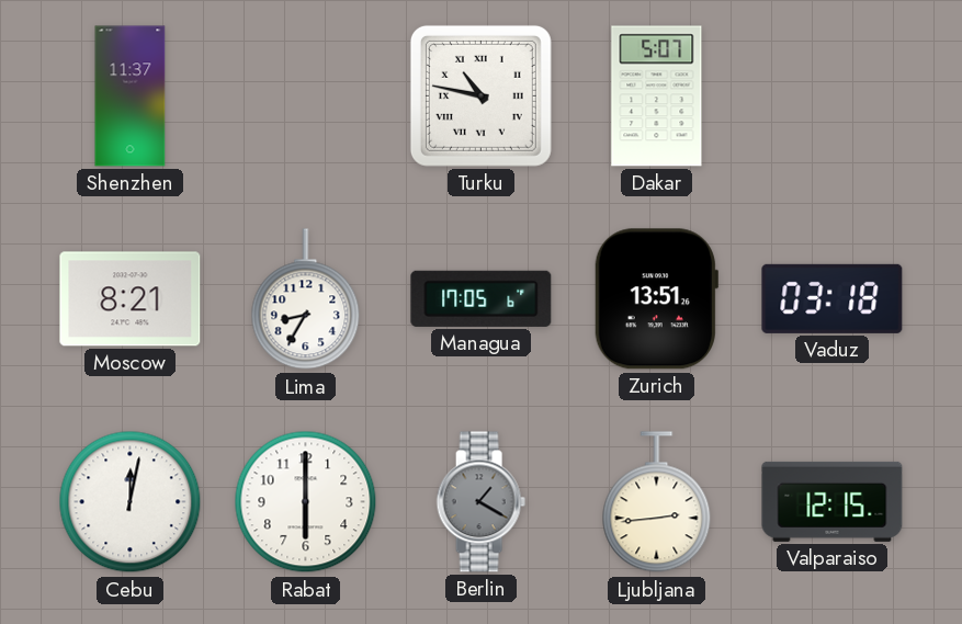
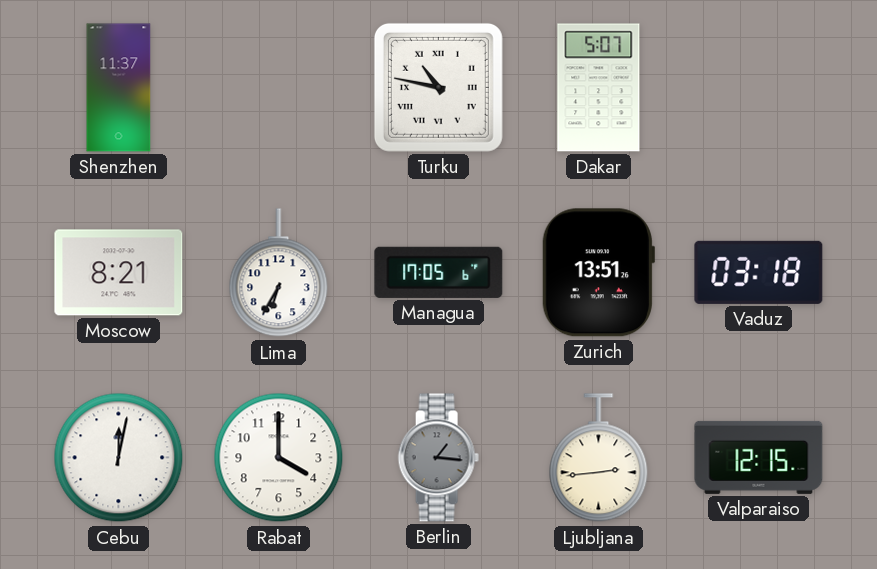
Lima: 8:35 -> 6:35
Rabat: 6:00 -> 4:00
Berlin: 1:20 -> 1:16
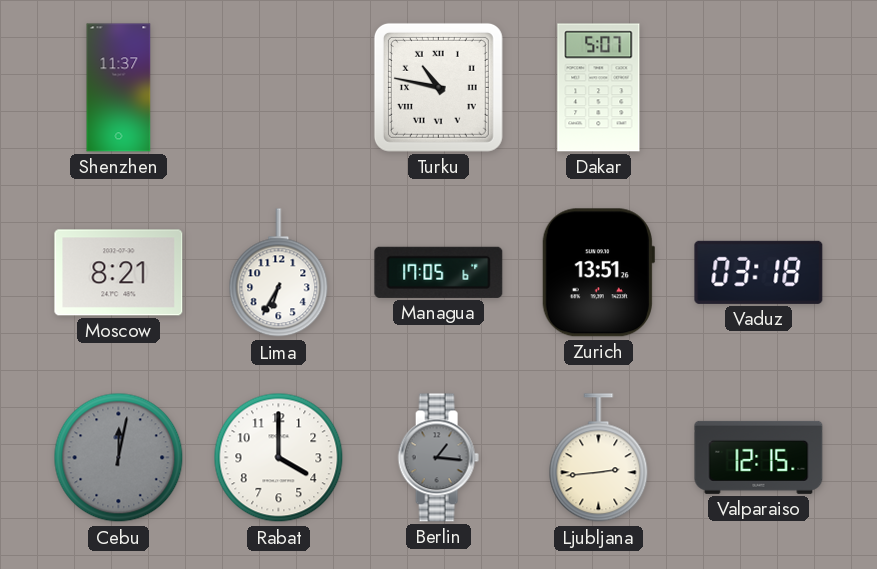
Cebu dial: white -> grey
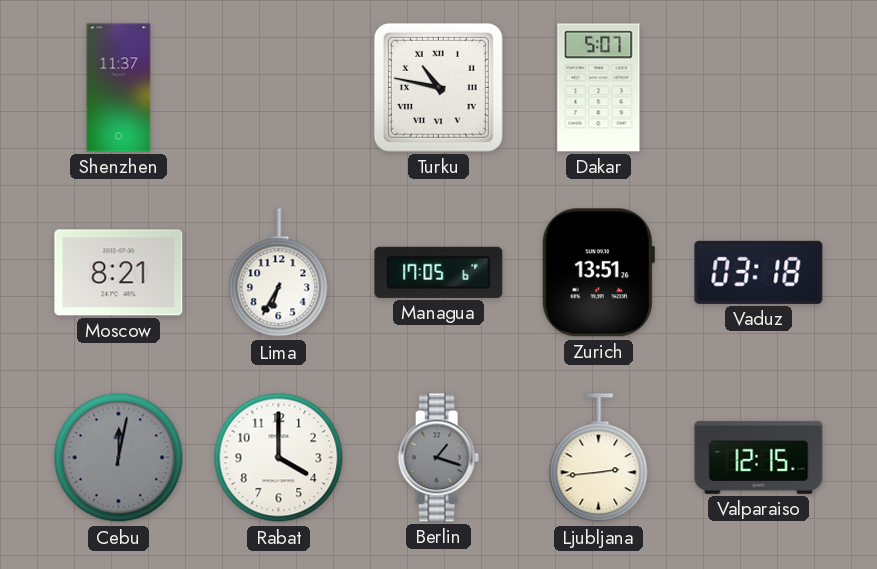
Berlin: 1:16 -> 1:18
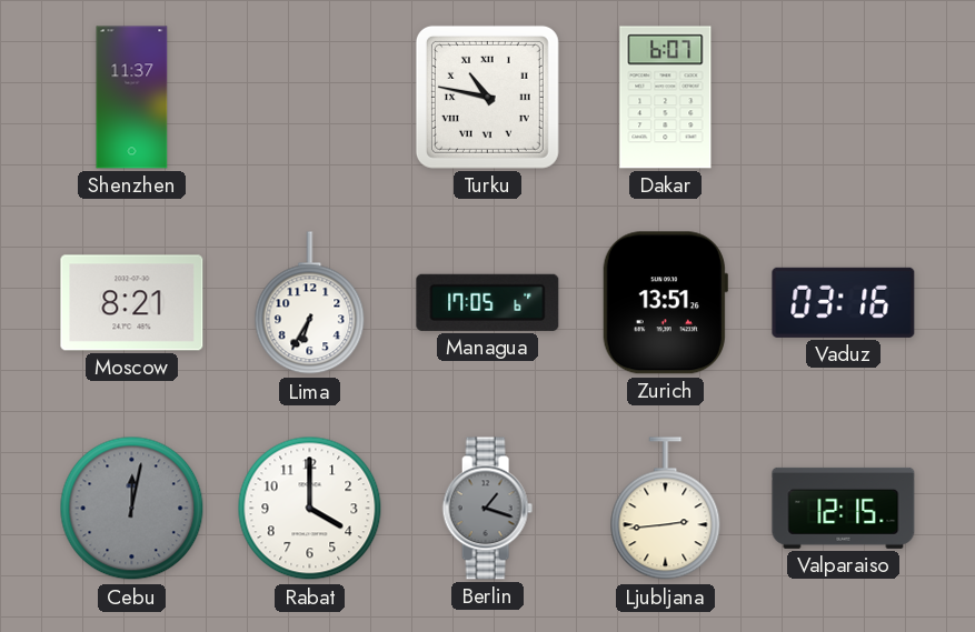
Dakar: 5:07 -> 6:07
Vaduz: 03:18 -> 03:16
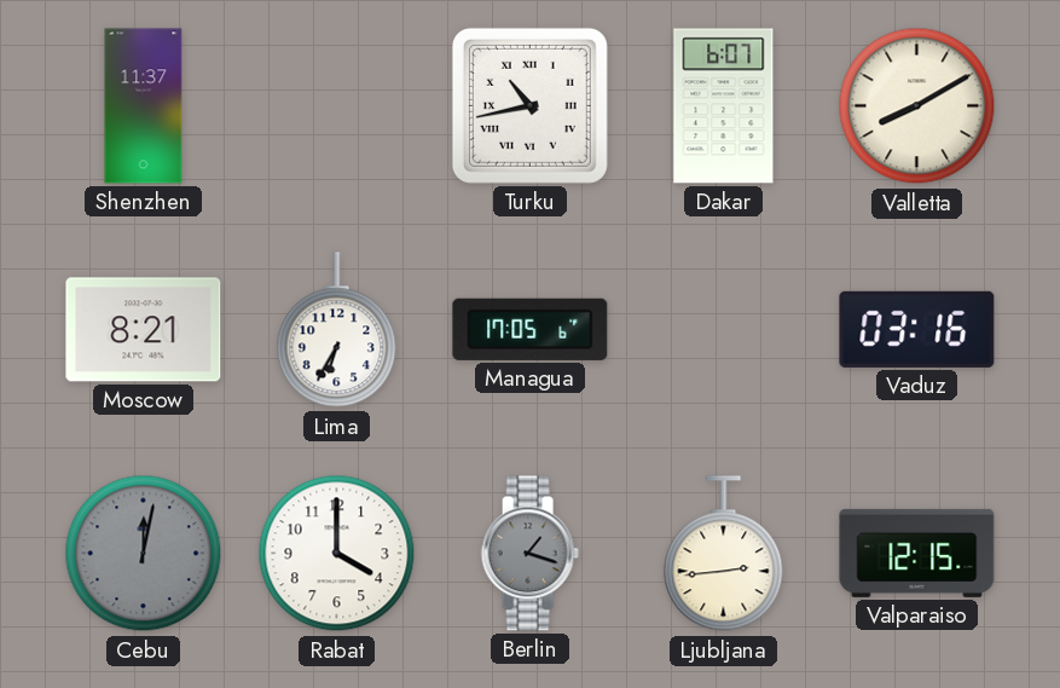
Turku: 10:47 -> 10:43
Valletta: none -> 8:10
Zurich: 13:51 -> none
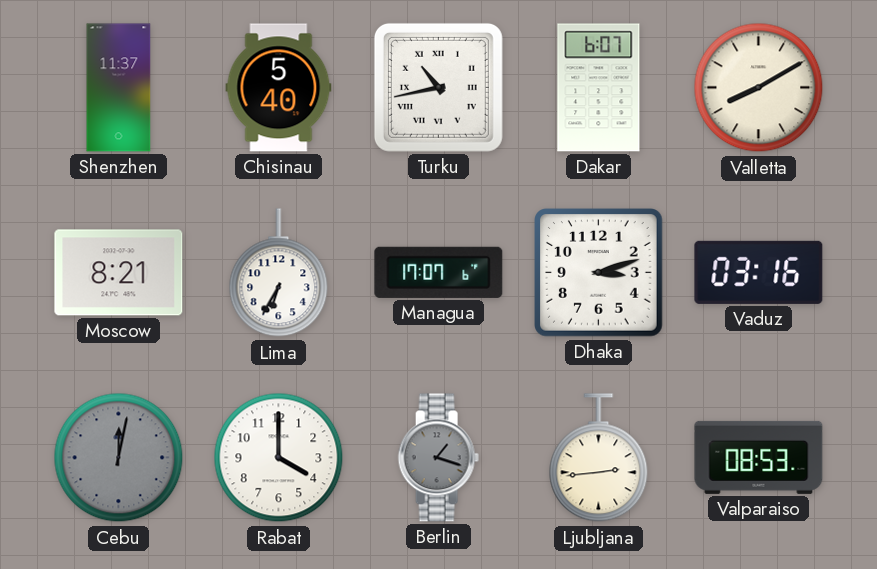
Chisinau: none -> 5:40
Managua: 17:05 -> 17:07
Dhaka: none -> 3:12
Valparaiso: 12:15 -> 08:53
